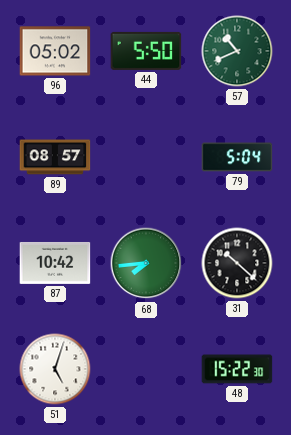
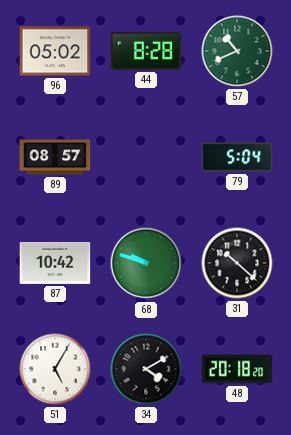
44: 5:50 -> 8:28
68: 7:44 -> 9:48
51: 5:03 -> 5:05
34: none -> 4:10
48: 15:22 -> 20:18
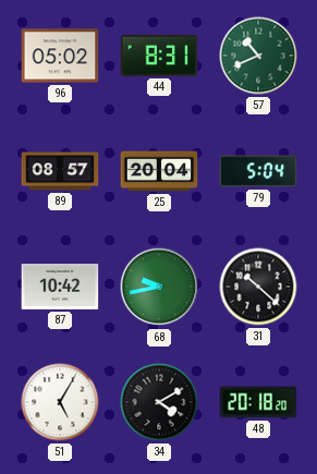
44: 8:28 -> 8:31
25: none -> 20:04
68: 9:48 -> 9:43
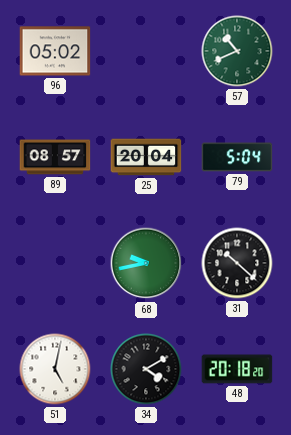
44: 8:31 -> none
87: 10:42 -> none
51: 5:05 -> 5:02
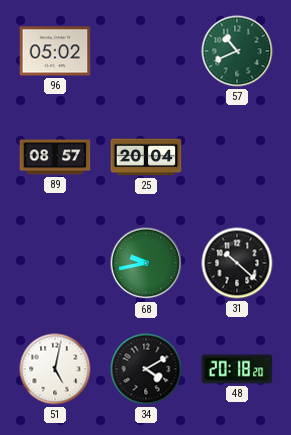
79: 5:04 -> none
